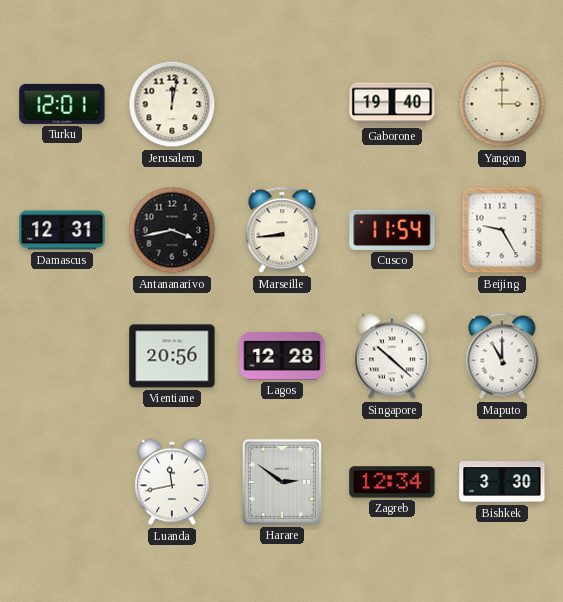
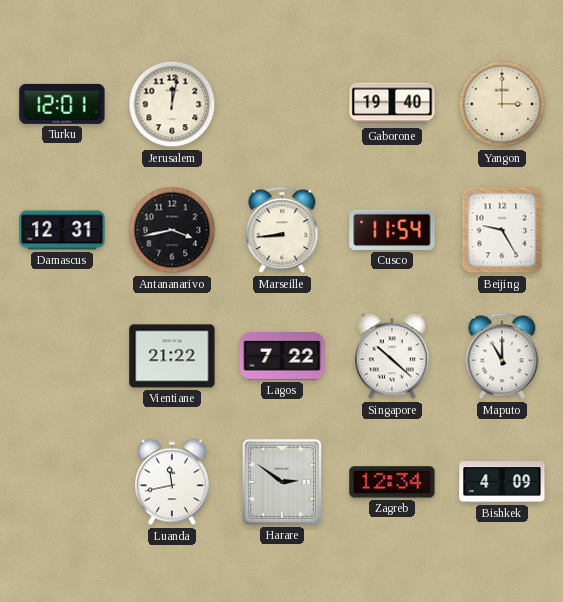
Vientiane: 20:56 -> 21:22
Lagos: 12:28 -> 7:22
Bishkek: 3:30 -> 4:09
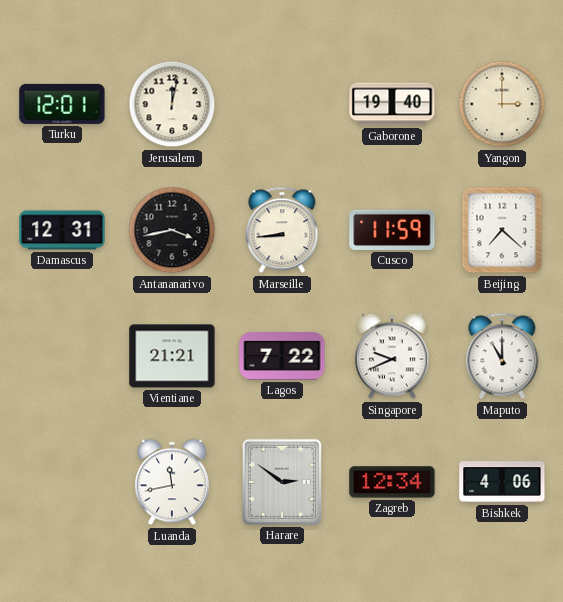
Cusco: 11:54 -> 11:59
Beijing: 9:25 -> 7:22
Vientiane: 21:22 -> 21:21
Singapore: 10:22 -> 9:41
Bishkek: 4:09 -> 4:06
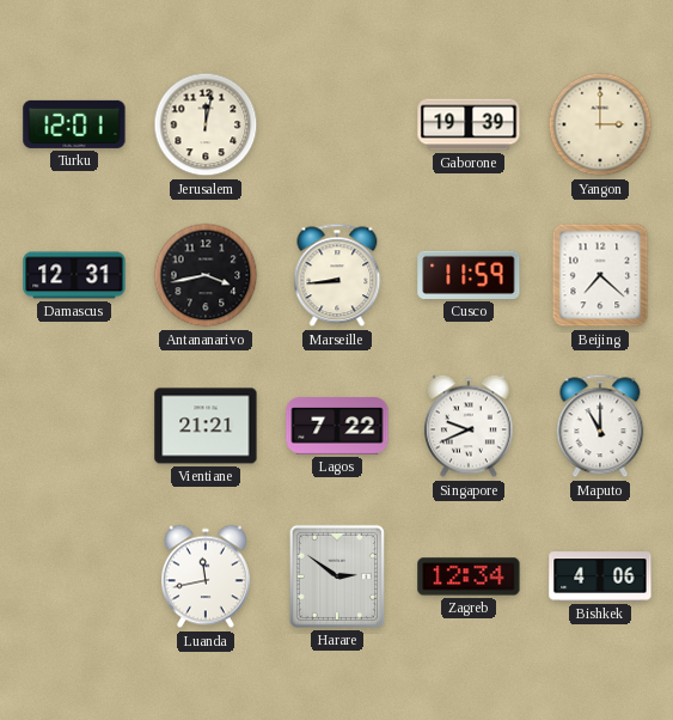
Gaborone: 19:40 -> 19:39
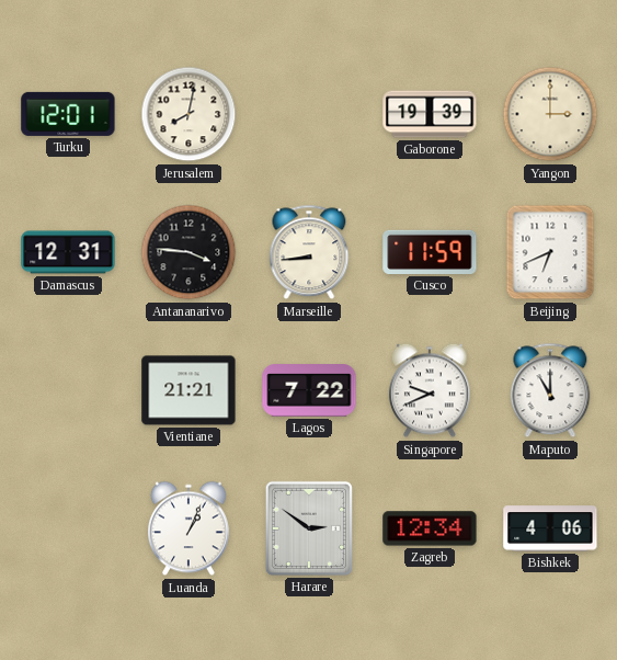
Jerusalem: 12:02 -> 8:02
Antananarivo: 3:43 -> 3:46
Beijing: 7:22 -> 6:41
Luanda: 11:43 -> 1:04
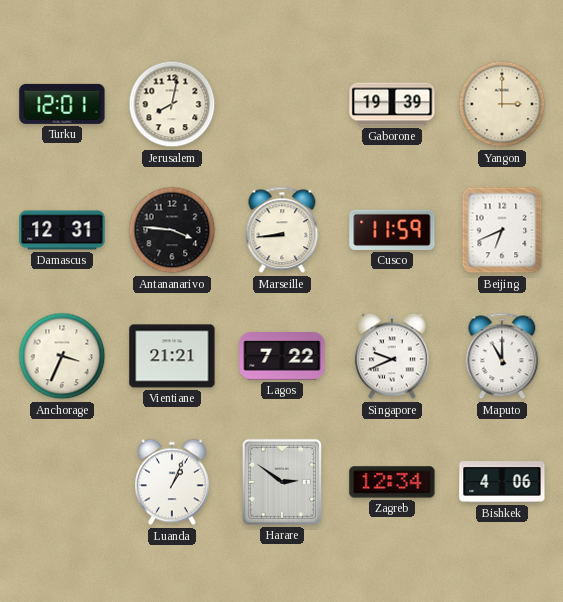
Anchorage: none -> 3:34
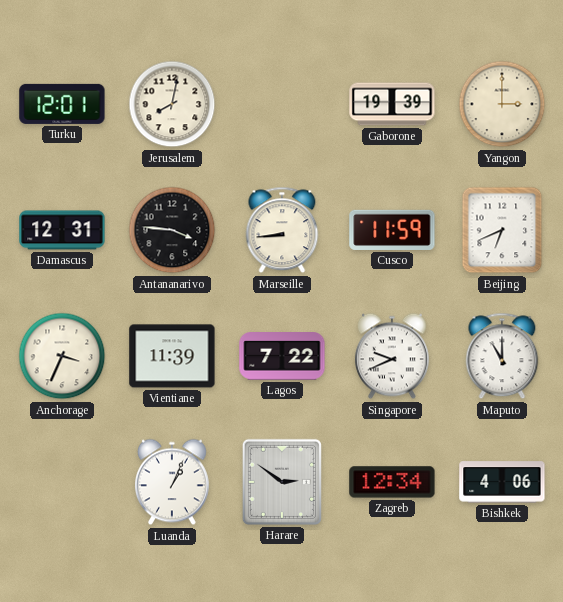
Vientiane: 21:21 -> 11:39
